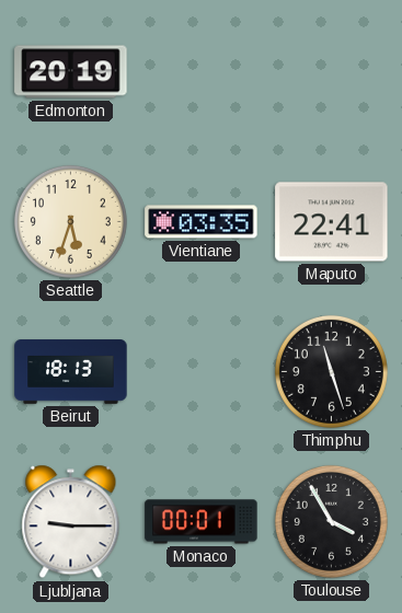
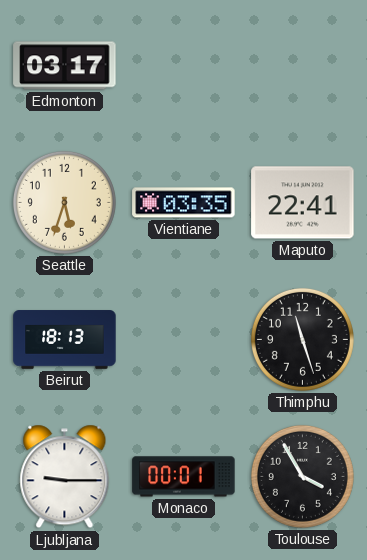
Edmonton: 20:19 -> 03:17
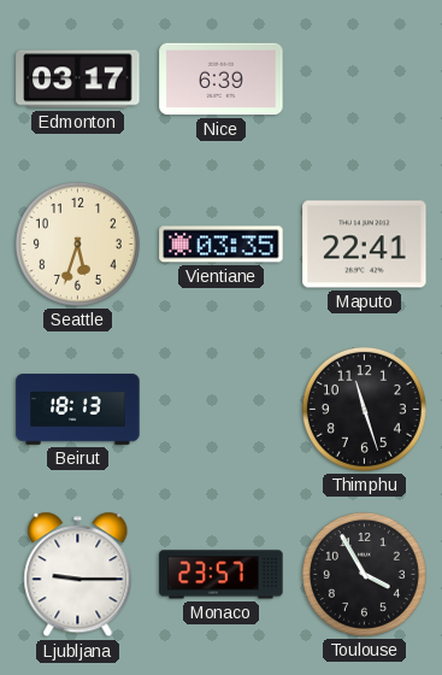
Nice: none -> 6:39
Monaco: 00:01 -> 23:57
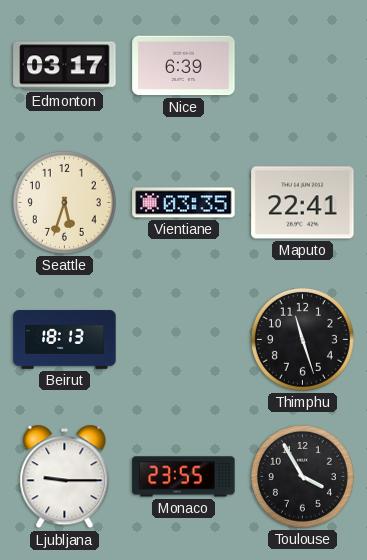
Monaco: 23:57 -> 23:55
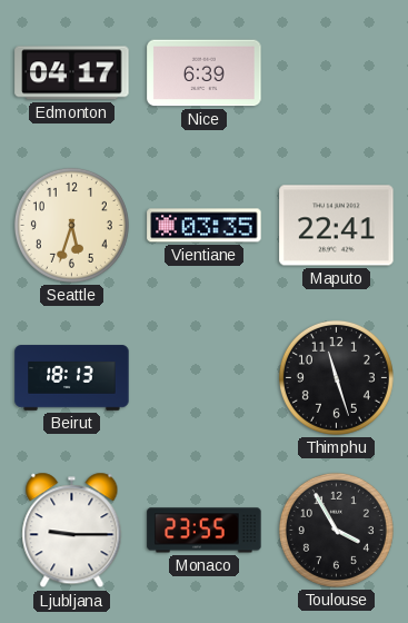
Edmonton: 03:17 -> 04:17
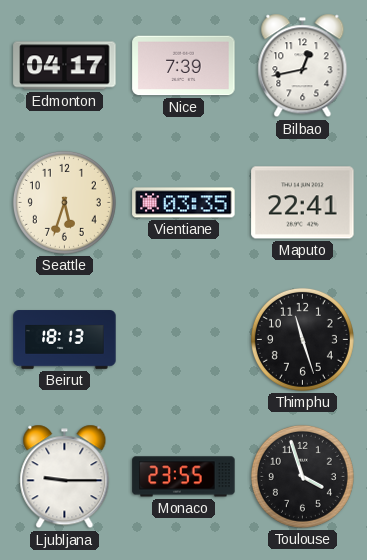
Nice: 6:39 -> 7:39
Bilbao: none -> 12:43
Toulouse: 3:55 -> 3:57
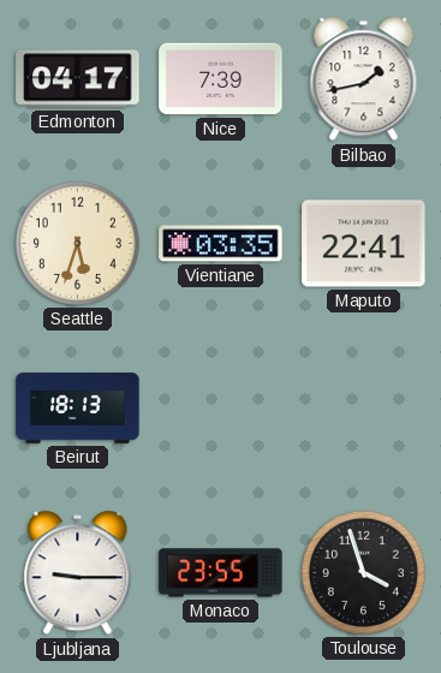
Bilbao: 12:43 -> 1:43
Thimphu: 11:27 -> none
